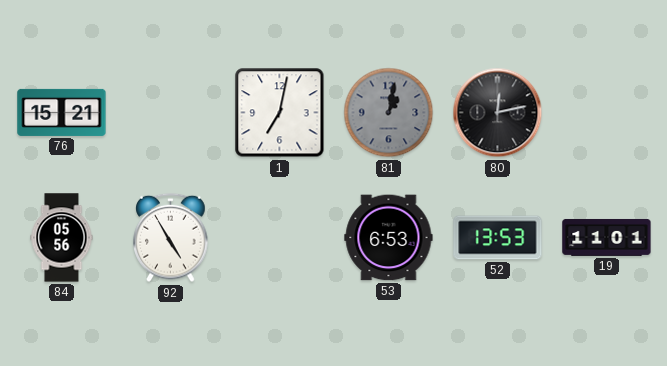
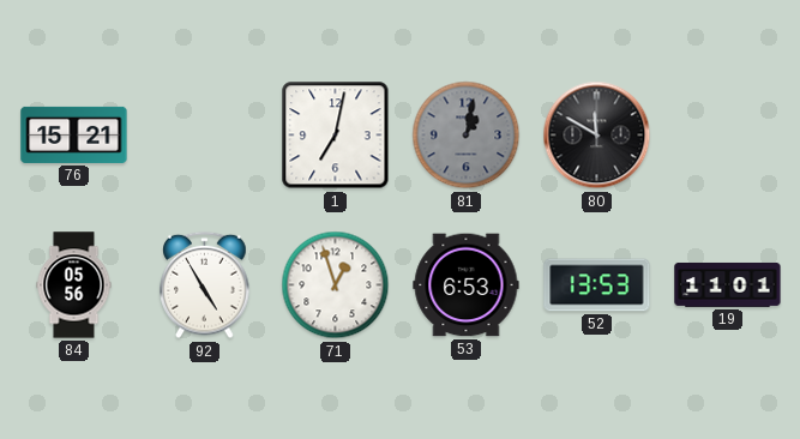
80: 12:13 -> 11:50
71: none -> 12:57
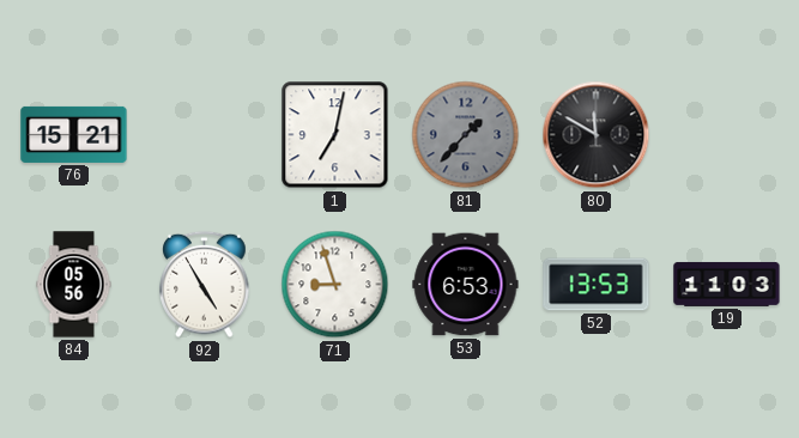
81: 1:02 -> 1:37
71: 12:57 -> 8:57
19: 11:01 -> 11:03
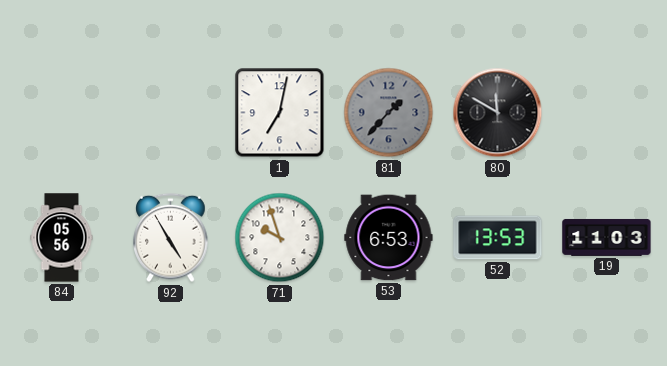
76: 15:21 -> none
71: 8:57 -> 9:57
